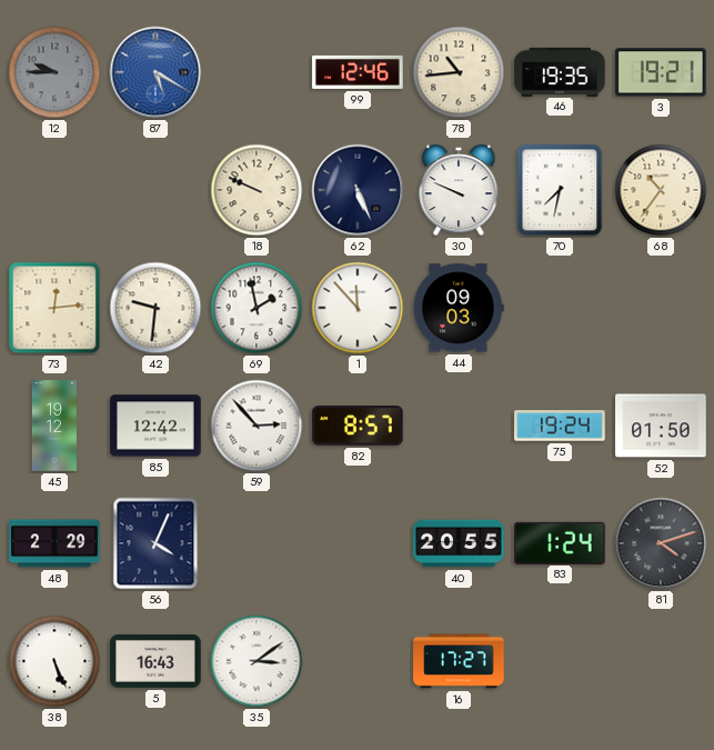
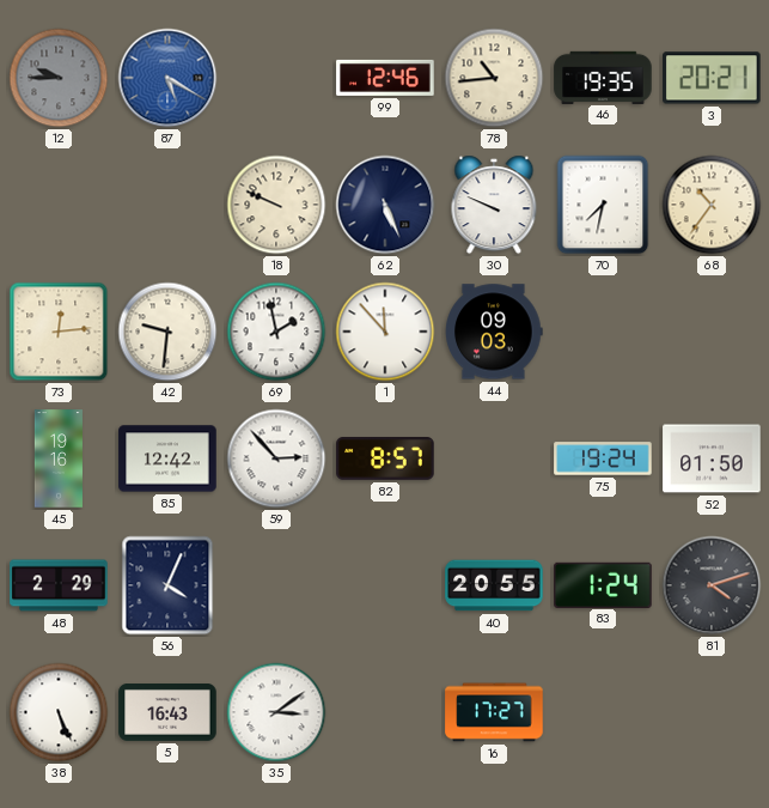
3: 19:21 -> 20:21
45: 19:12 -> 19:16
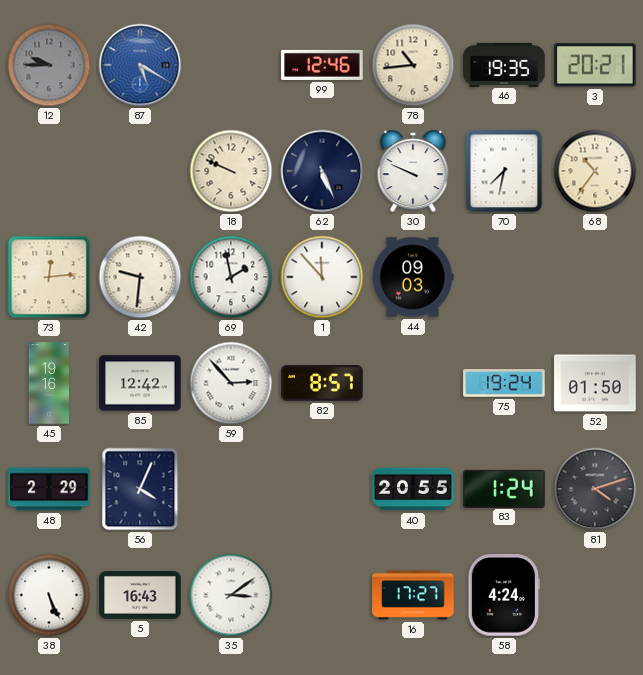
58: none -> 4:24
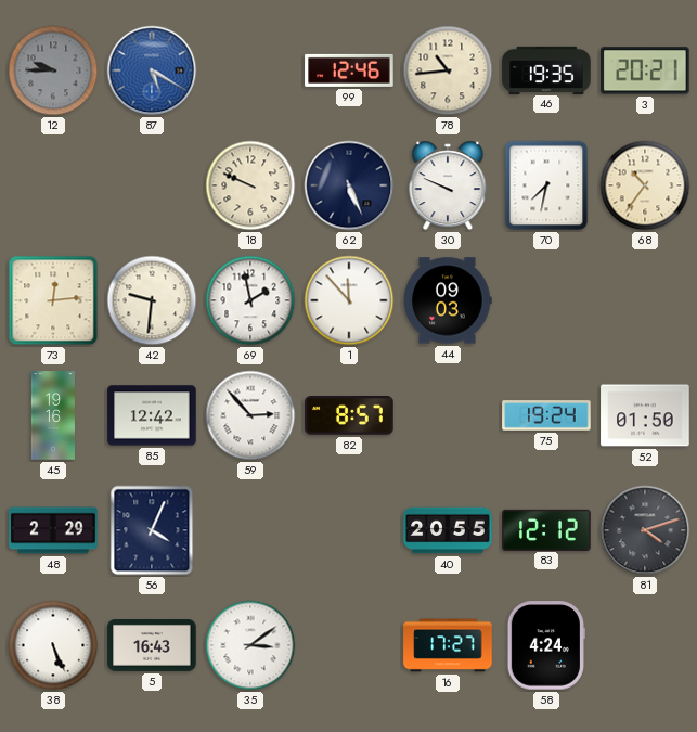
83: 1:24 -> 12:12
